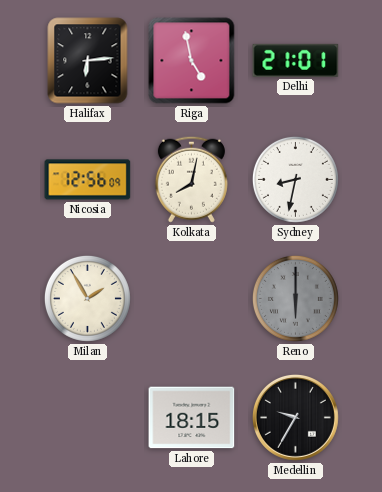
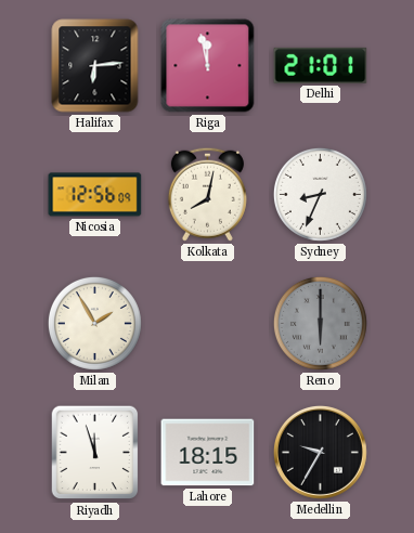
Riga: 4:58 -> 11:58
Sydney: 8:32 -> 8:34
Riyadh: none -> 11:57
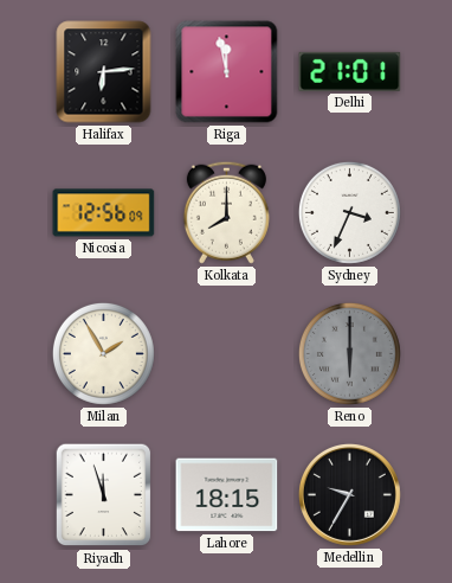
Kolkata: 8:02 -> 8:00
Sydney: 8:34 -> 3:34
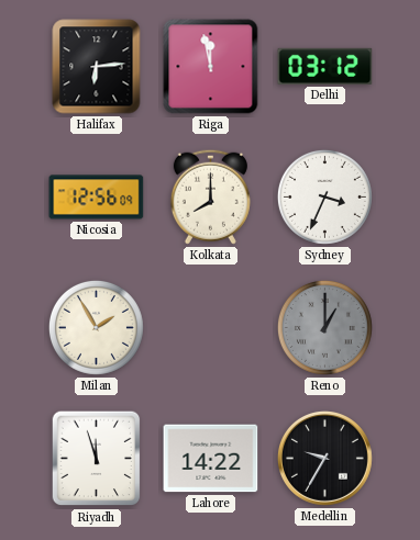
Delhi: 21:01 -> 03:12
Reno: 6:00 -> 1:00
Lahore: 18:15 -> 14:22
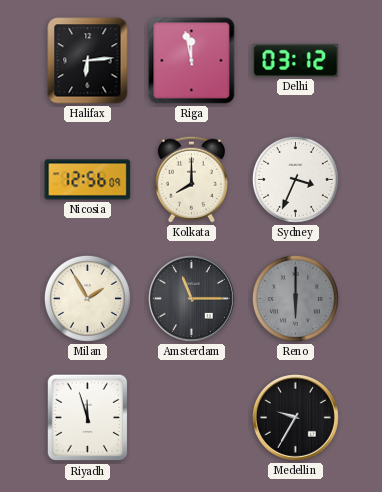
Amsterdam: none -> 11:15
Reno: 1:00 -> 6:00
Lahore: 14:22 -> none
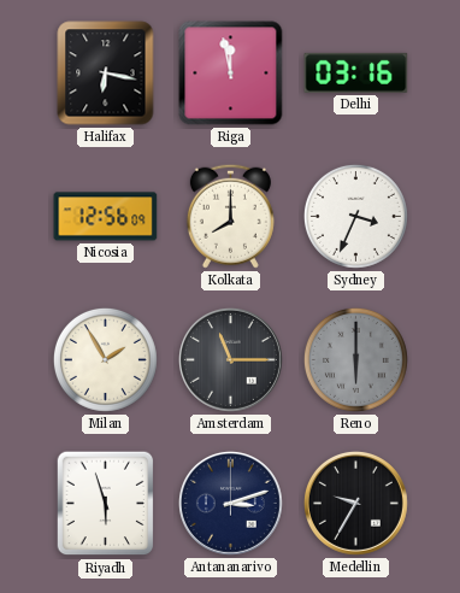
Halifax: 6:14 -> 6:17
Delhi: 03:12 -> 03:16
Riyadh: 11:57 -> 5:57
Antananarivo: none -> 3:12
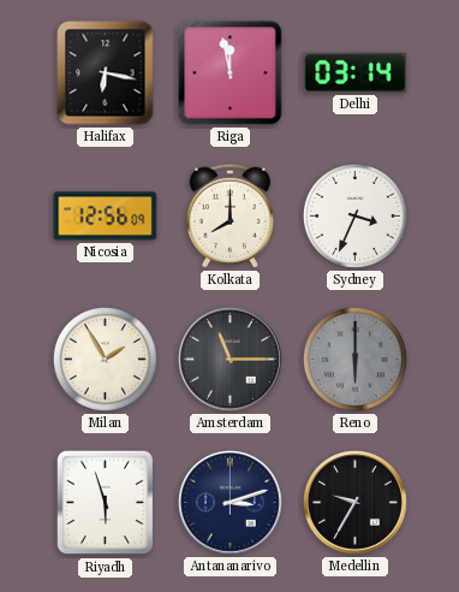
Delhi: 03:16 -> 03:14
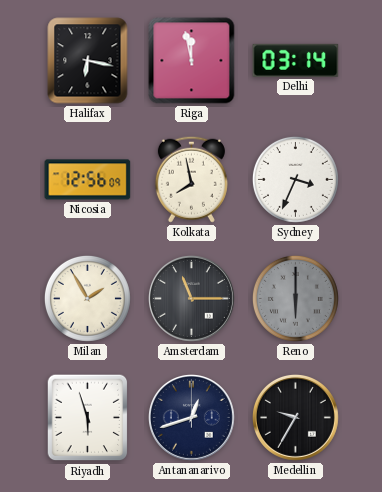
Kolkata: 8:00 -> 7:58
Antananarivo: 3:12 -> 12:42
